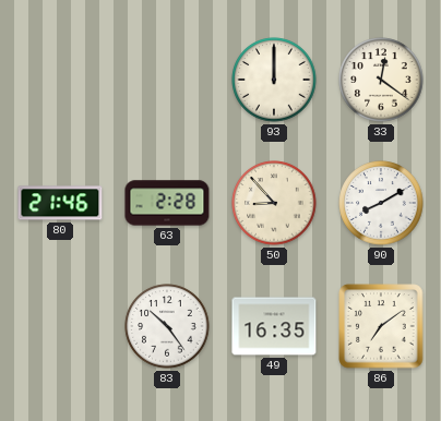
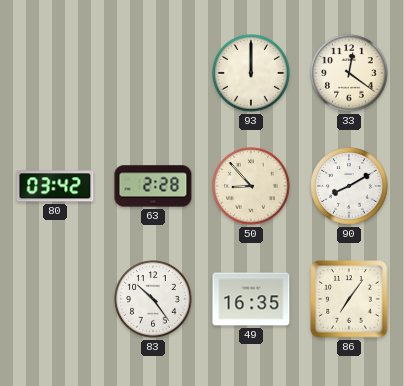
80: 21:46 -> 03:42
86: 7:09 -> 7:06
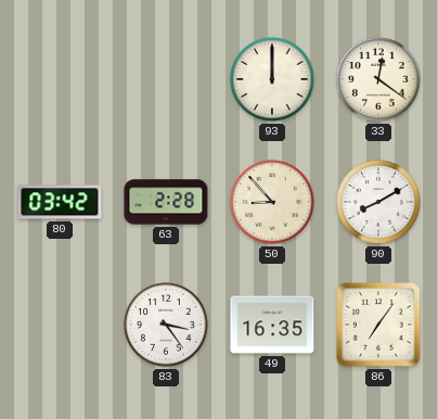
83: 10:24 -> 3:24
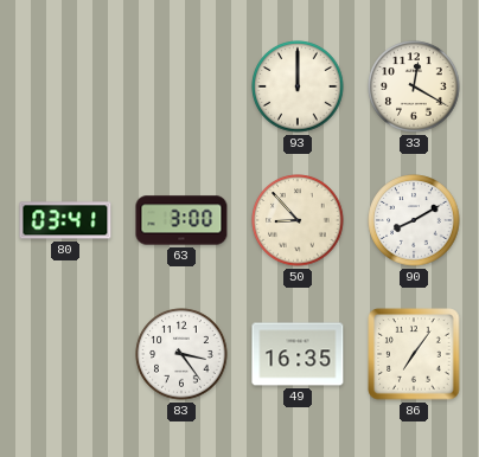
33: 12:21 -> 12:20
80: 03:42 -> 03:41
63: 2:28 -> 3:00
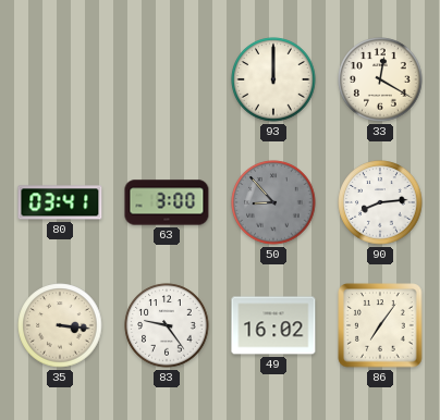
50 dial: cream -> grey
90: 8:10 -> 8:14
35: none -> 3:16
83: 3:24 -> 9:24
49: 16:35 -> 16:02
